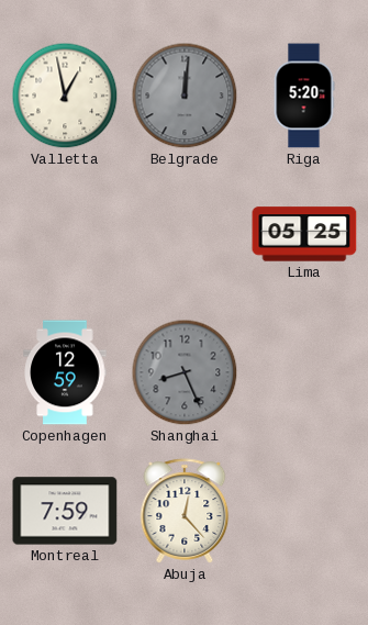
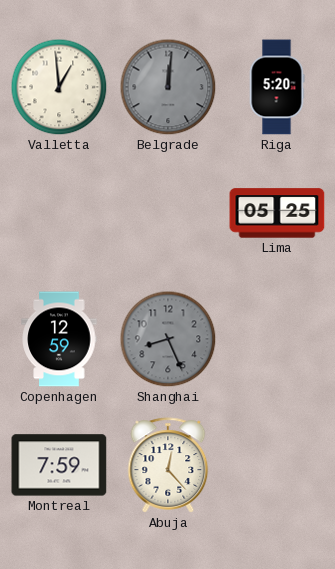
Valletta: 12:58 -> 12:59
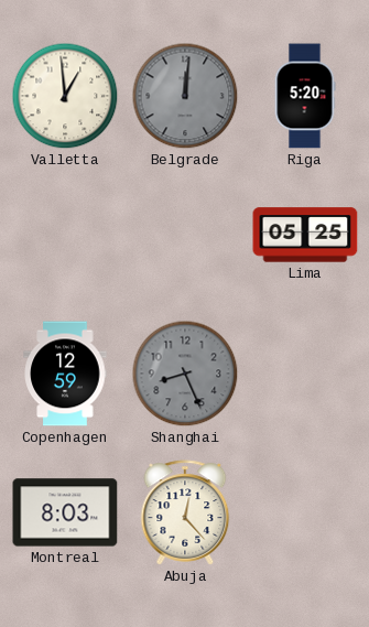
Montreal: 7:59 -> 8:03
